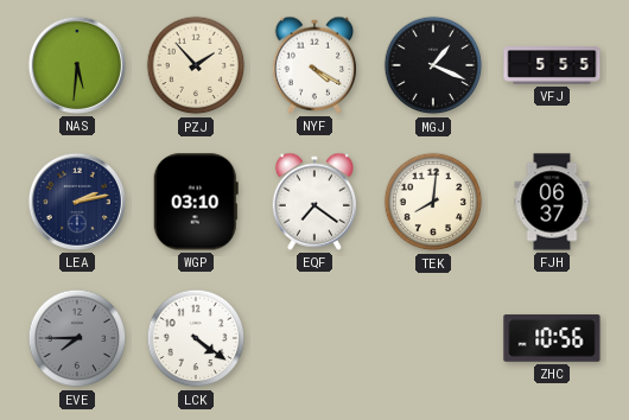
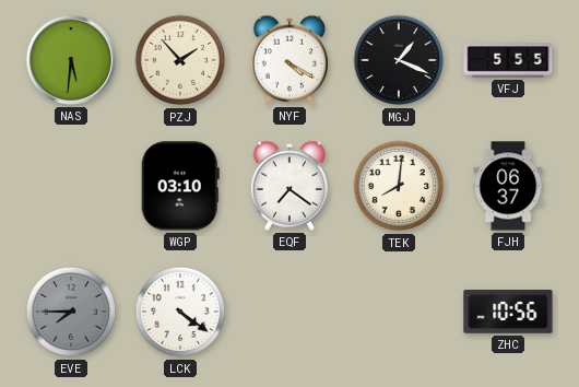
LEA: 2:13 -> none
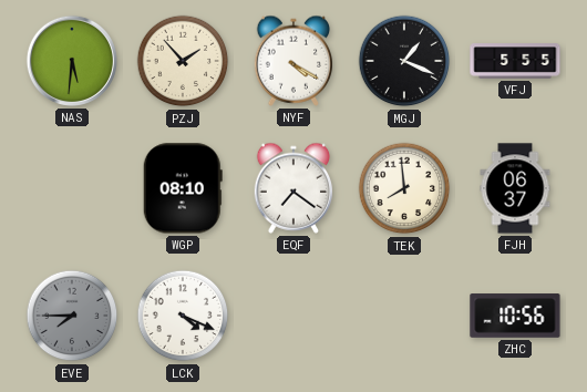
WGP: 03:10 -> 08:10
TEK: 8:01 -> 7:59
LCK: 4:21 -> 4:19
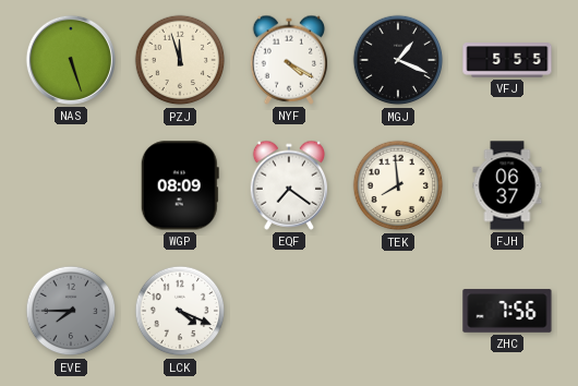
NAS: 5:31 -> 5:27
PZJ: 1:53 -> 11:57
WGP: 08:10 -> 08:09
ZHC: 10:56 -> 7:56
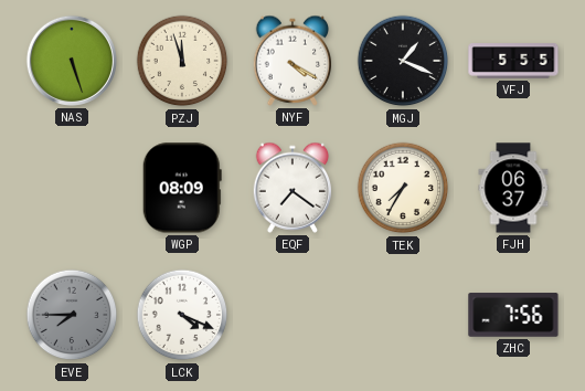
TEK: 7:59 -> 7:35
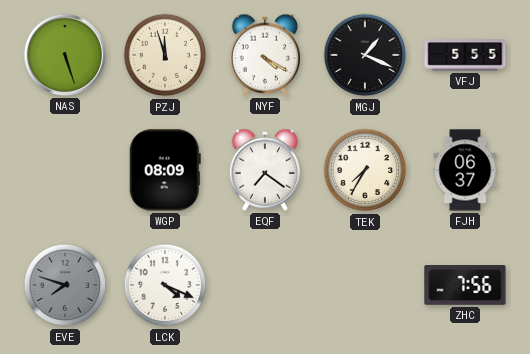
EVE: 7:45 -> 7:48
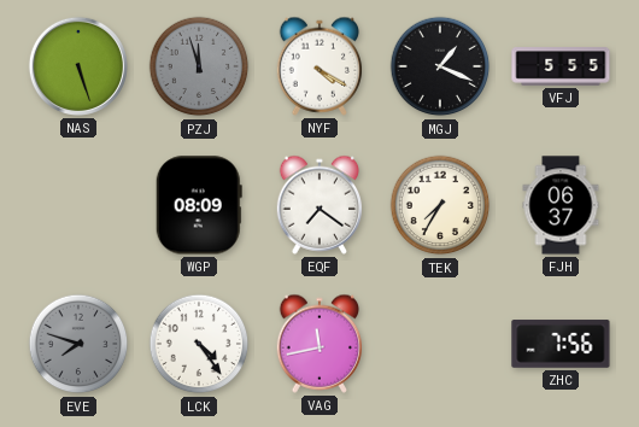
PZJ dial: cream -> grey
LCK: 4:19 -> 4:24
VAG: none -> 11:43
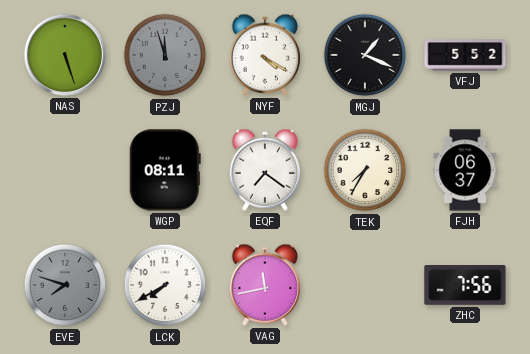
VFJ: 5:55 -> 5:52
WGP: 08:09 -> 08:11
LCK: 4:24 -> 7:40
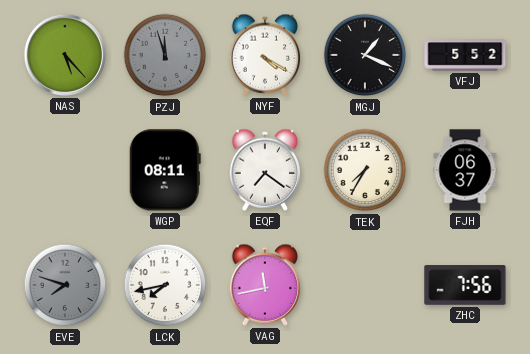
NAS: 5:27 -> 5:23
LCK: 7:40 -> 7:43
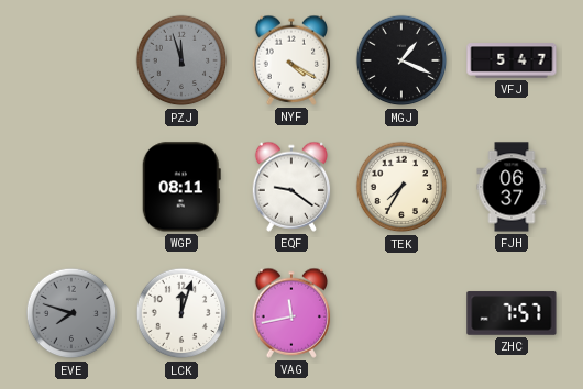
NAS: 5:23 -> none
VFJ: 5:52 -> 5:47
EQF: 7:21 -> 9:21
LCK: 7:43 -> 12:03
ZHC: 7:56 -> 7:57
